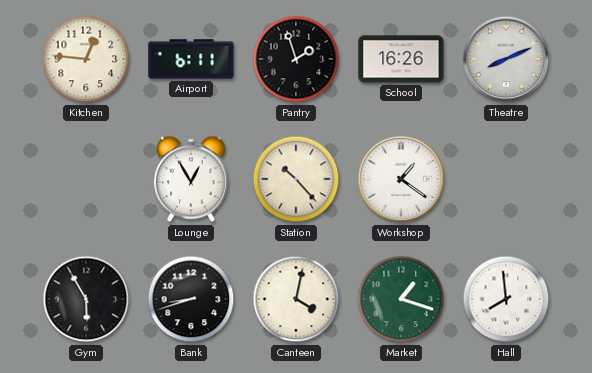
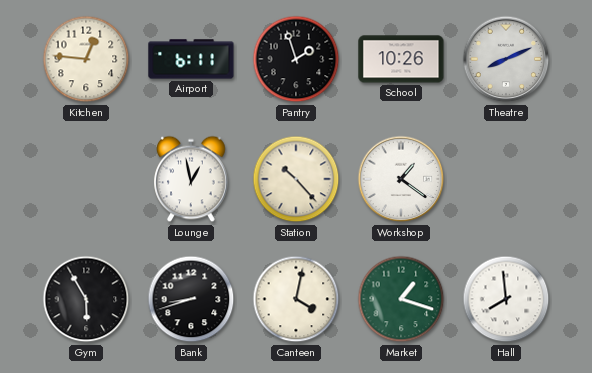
School: 16:26 -> 10:26
Lounge: 12:55 -> 12:58
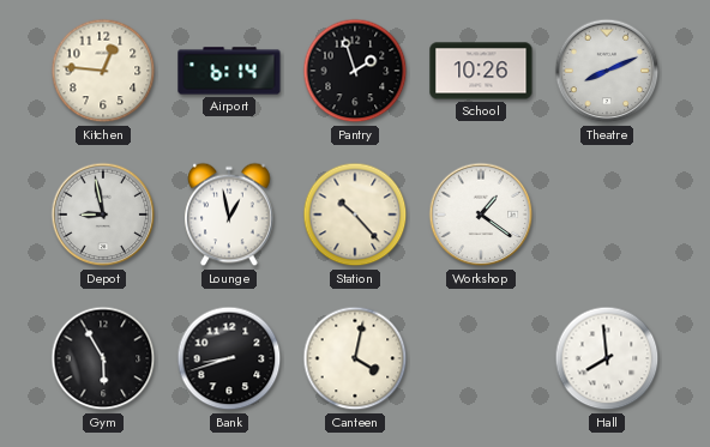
Airport: 6:11 -> 6:14
Depot: none -> 8:58
Market: 1:18 -> none
